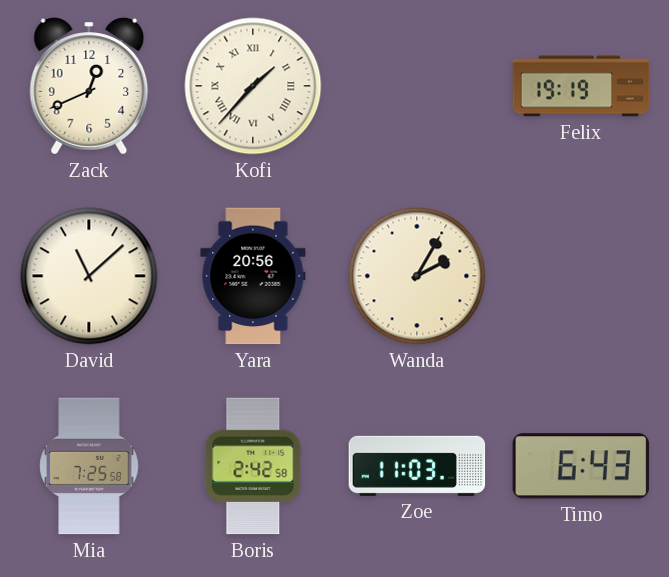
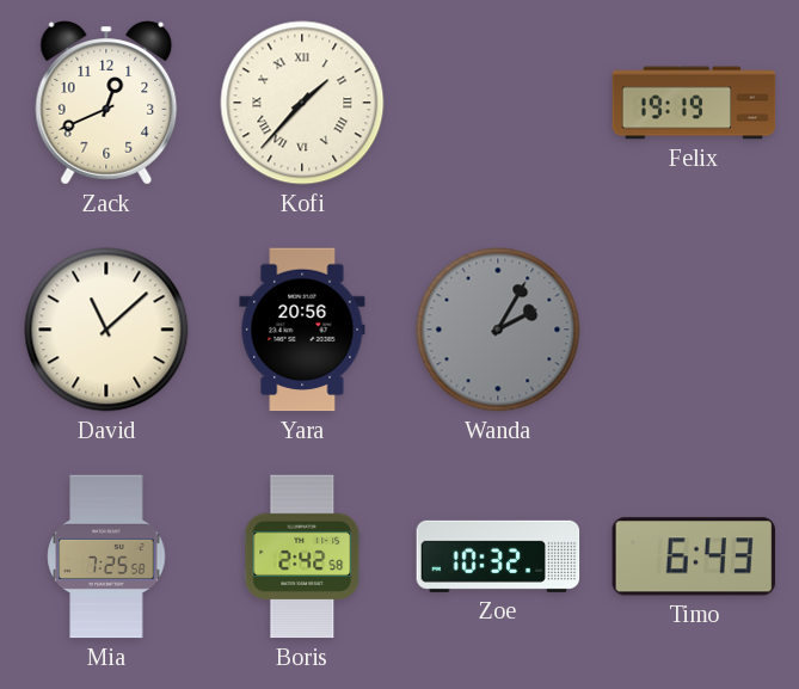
Wanda dial: cream -> grey
Zoe: 11:03 -> 10:32
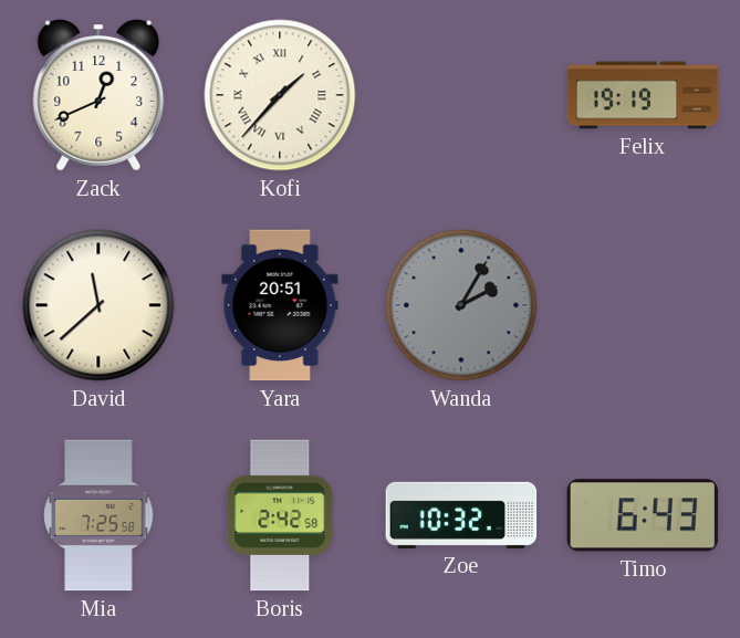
David: 11:08 -> 11:38
Yara: 20:56 -> 20:51
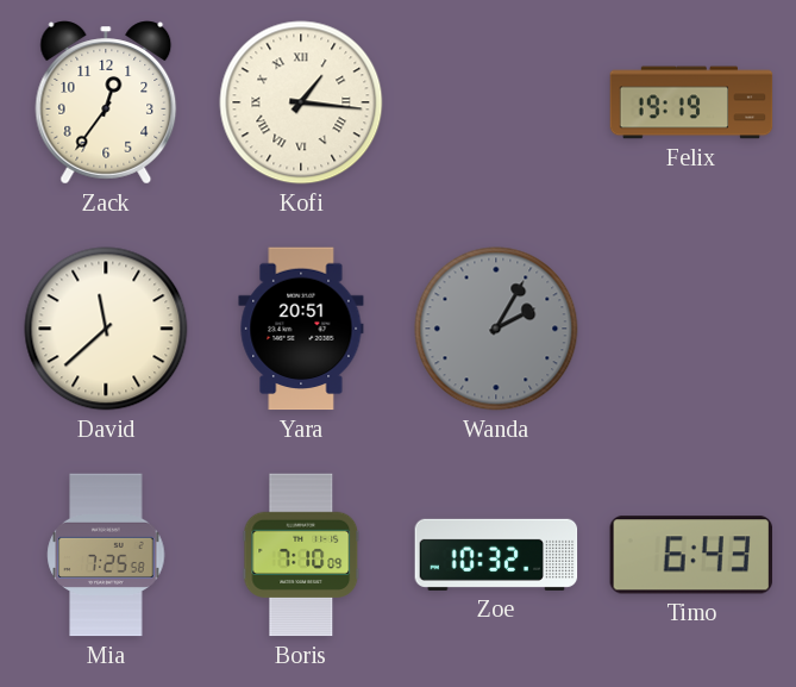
Zack: 12:41 -> 12:36
Kofi: 1:37 -> 1:16
Boris: 2:42 -> 7:10
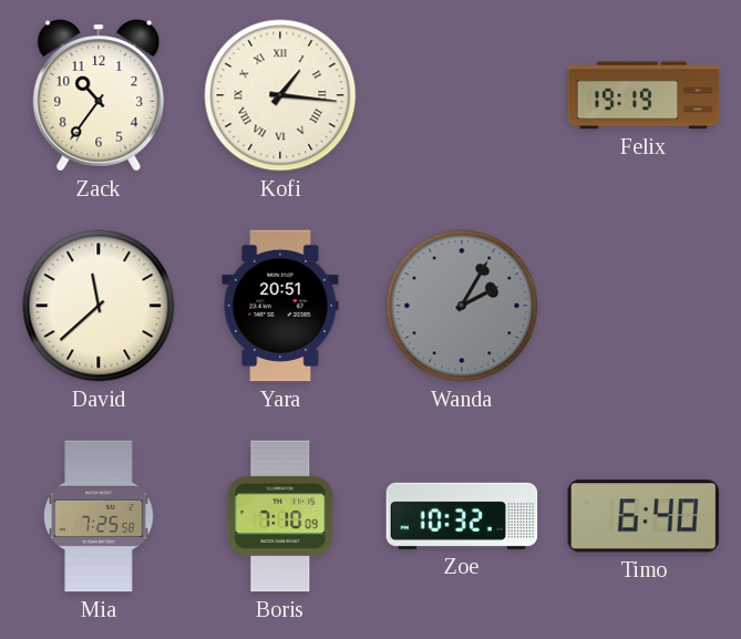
Zack: 12:36 -> 10:36
Timo: 6:43 -> 6:40
